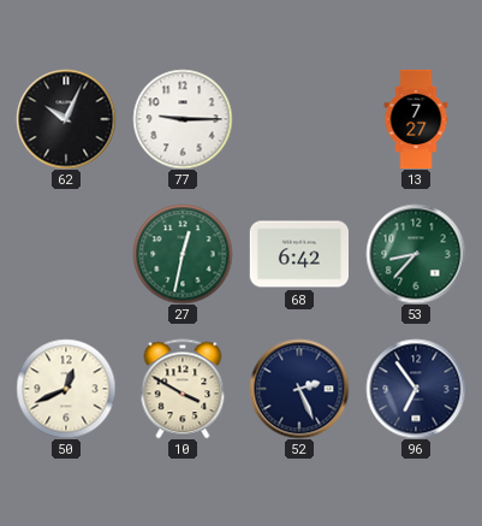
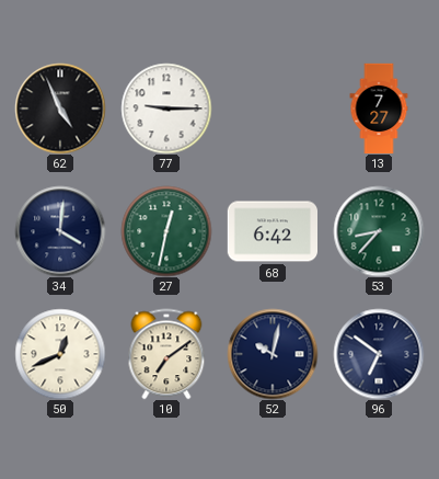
62: 10:04 -> 4:56
34: none -> 4:01
10: 3:50 -> 7:09
52: 2:26 -> 10:02
96: 6:54 -> 6:51
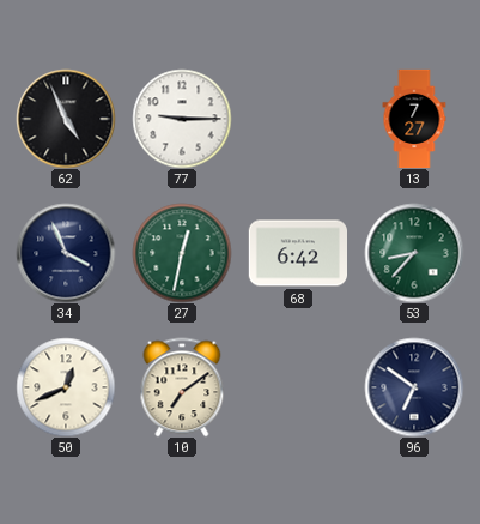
34: 4:01 -> 3:56
52: 10:02 -> none
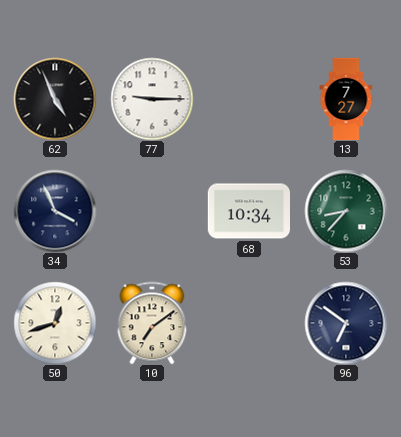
27: 12:32 -> none
68: 6:42 -> 10:34
50: 12:41 -> 12:42
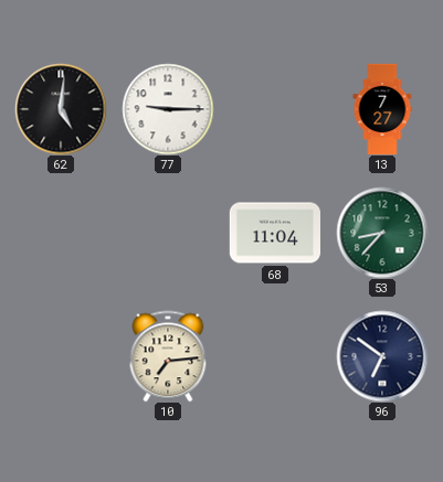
62: 4:56 -> 5:01
34: 3:56 -> none
68: 10:34 -> 11:04
50: 12:42 -> none
10: 7:09 -> 7:14
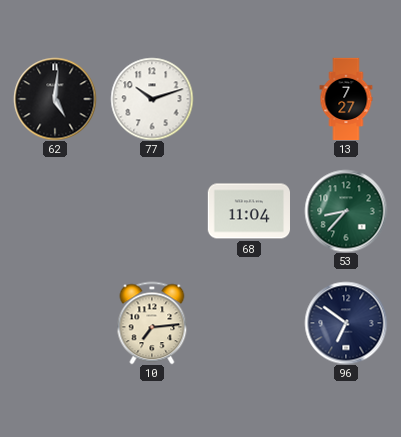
77: 9:15 -> 10:12
